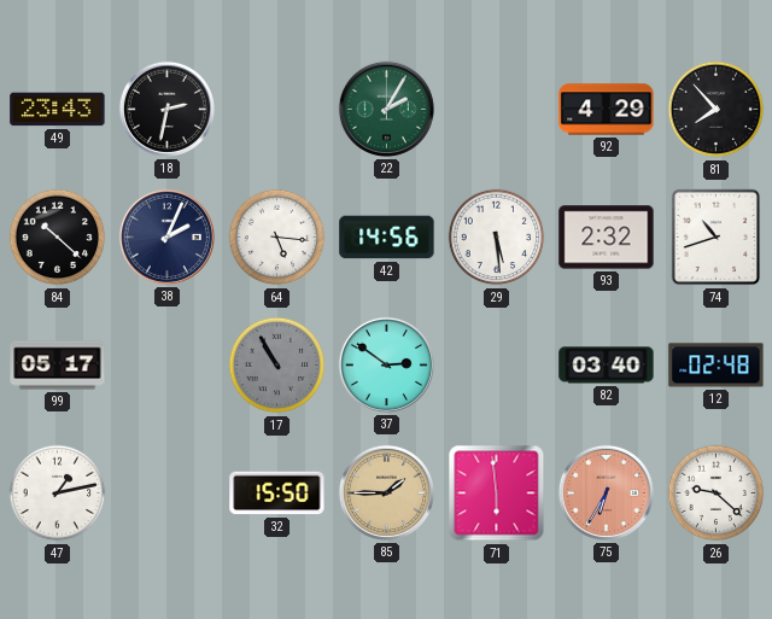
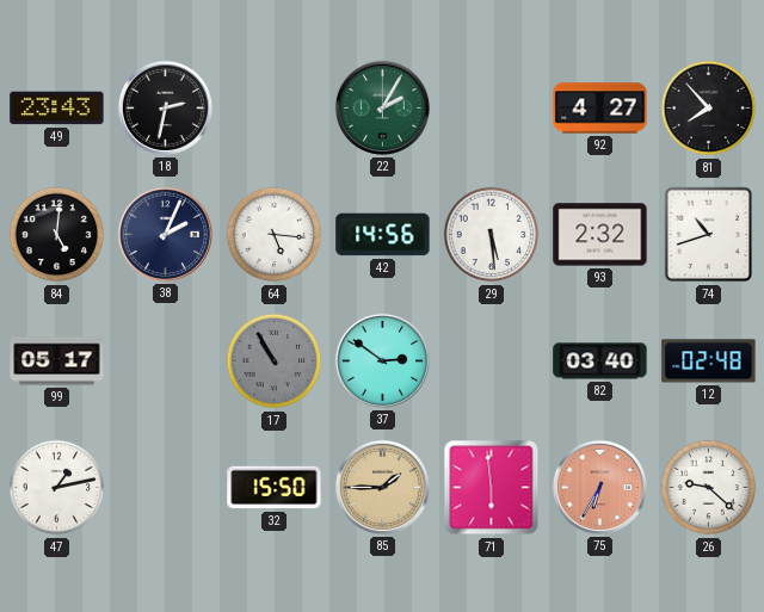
92: 4:29 -> 4:27
84: 10:22 -> 5:01
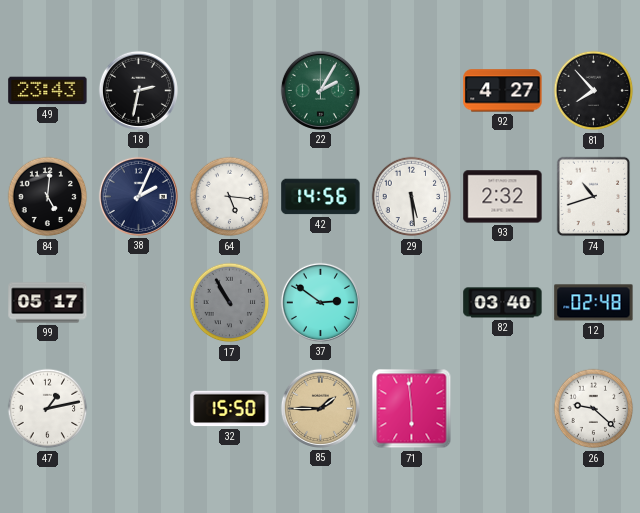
75: 6:35 -> none
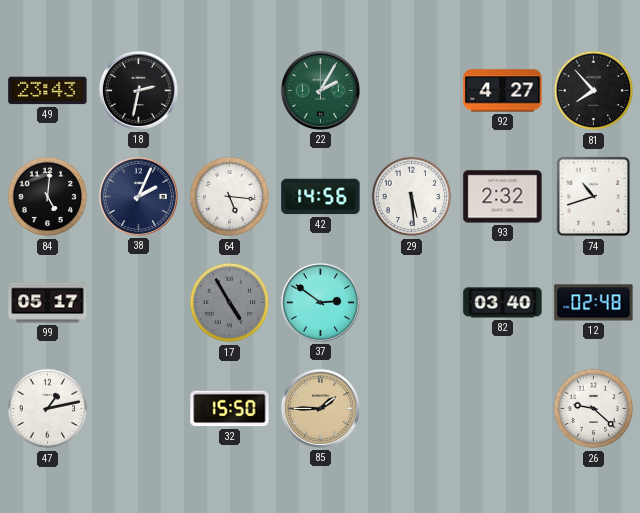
17: 10:55 -> 4:55
71: 5:59 -> none
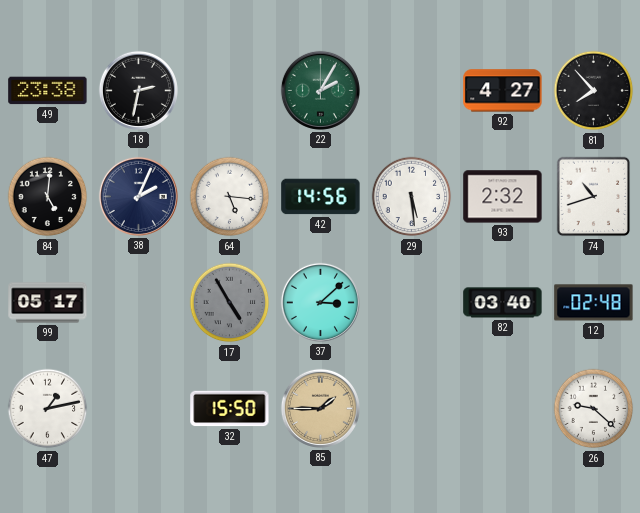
49: 23:43 -> 23:38
37: 2:51 -> 3:08
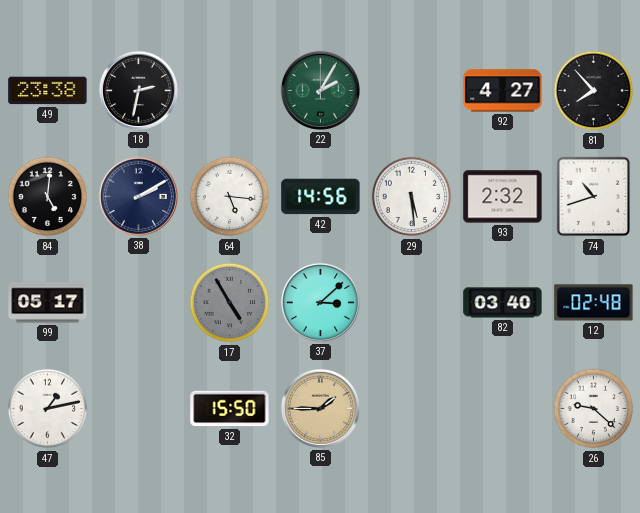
38: 2:04 -> 2:10
